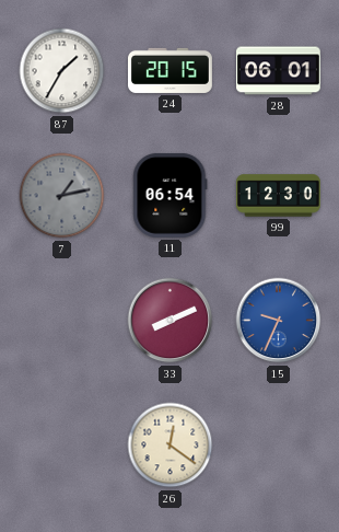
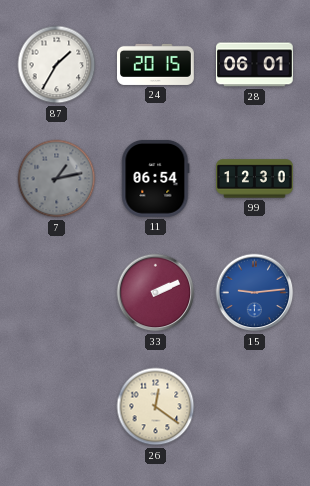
33: 8:11 -> 2:11
15: 9:34 -> 9:14
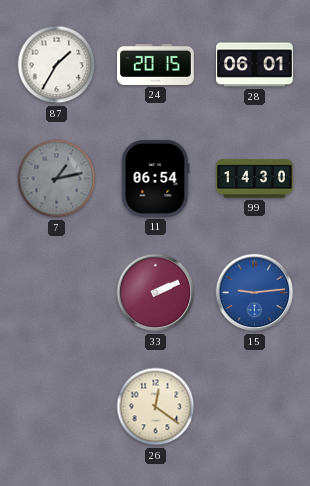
99: 12:30 -> 14:30
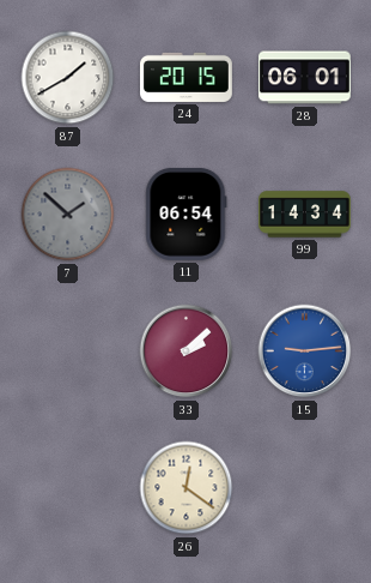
87: 1:35 -> 1:40
7: 1:13 -> 1:52
99: 14:30 -> 14:34
33: 2:11 -> 2:08
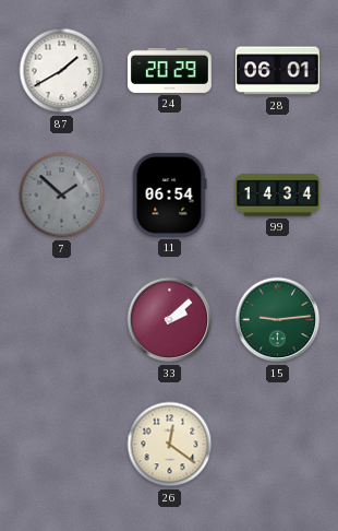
24: 20:15 -> 20:29
15 dial: blue -> green
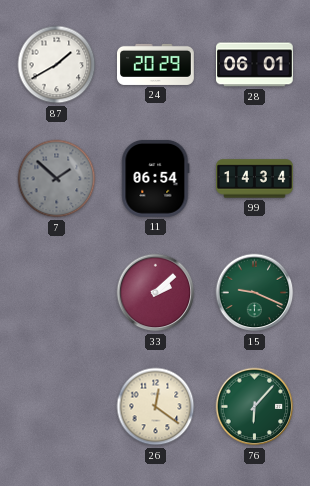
15: 9:14 -> 9:19
76: none -> 6:07
